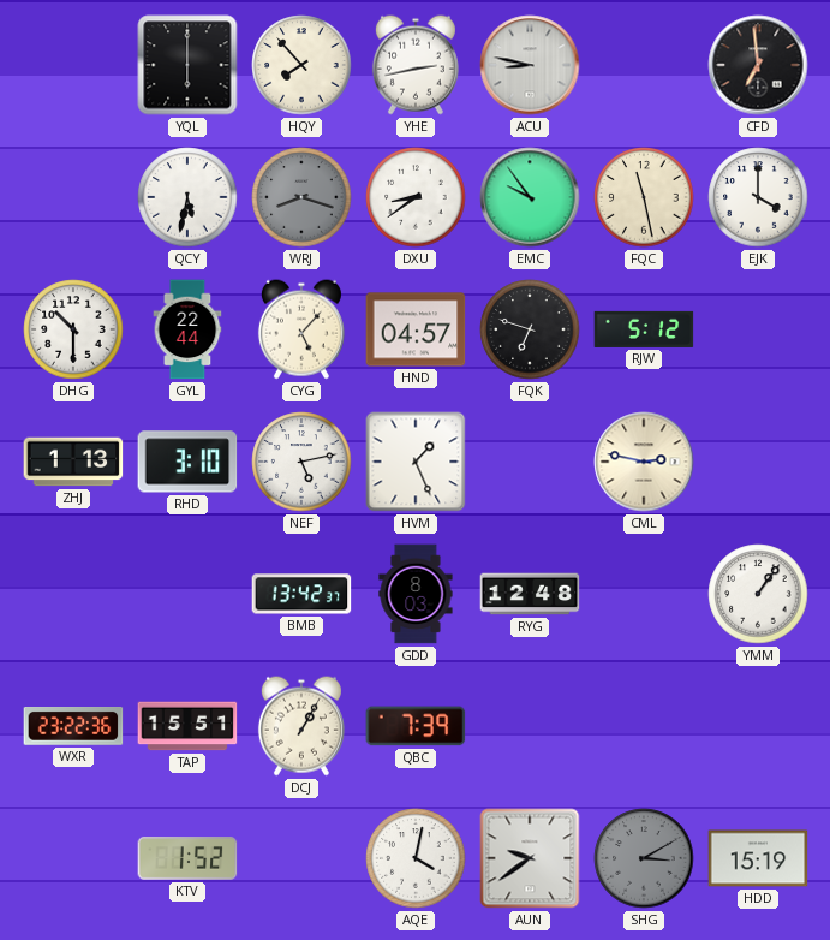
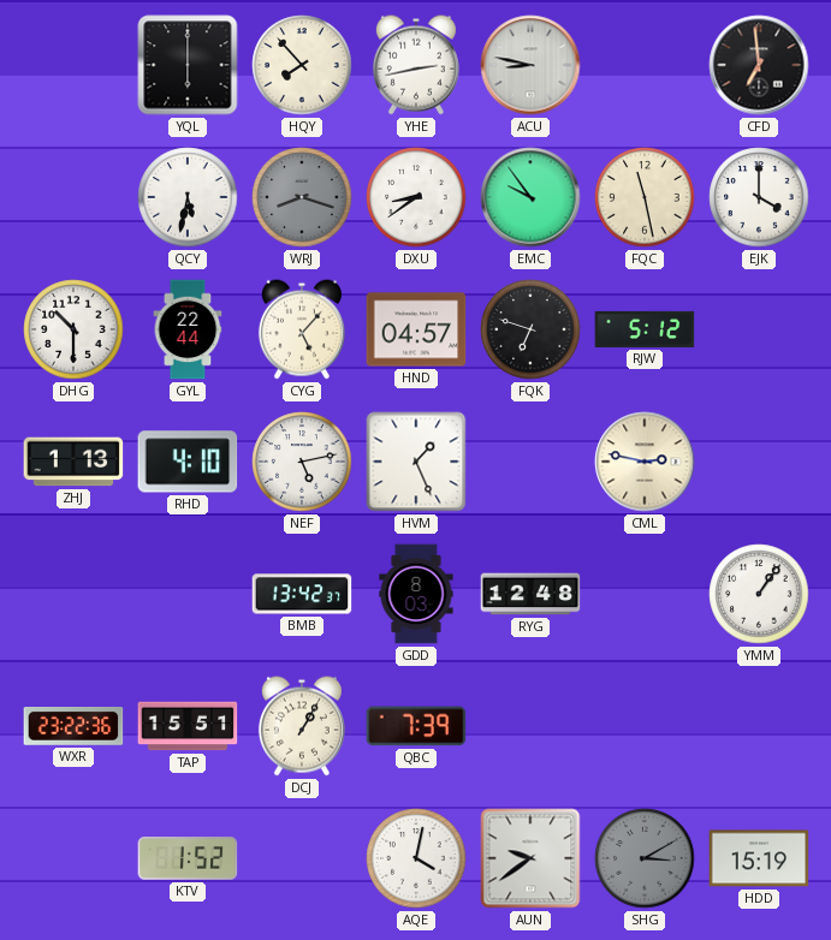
RHD: 3:10 -> 4:10
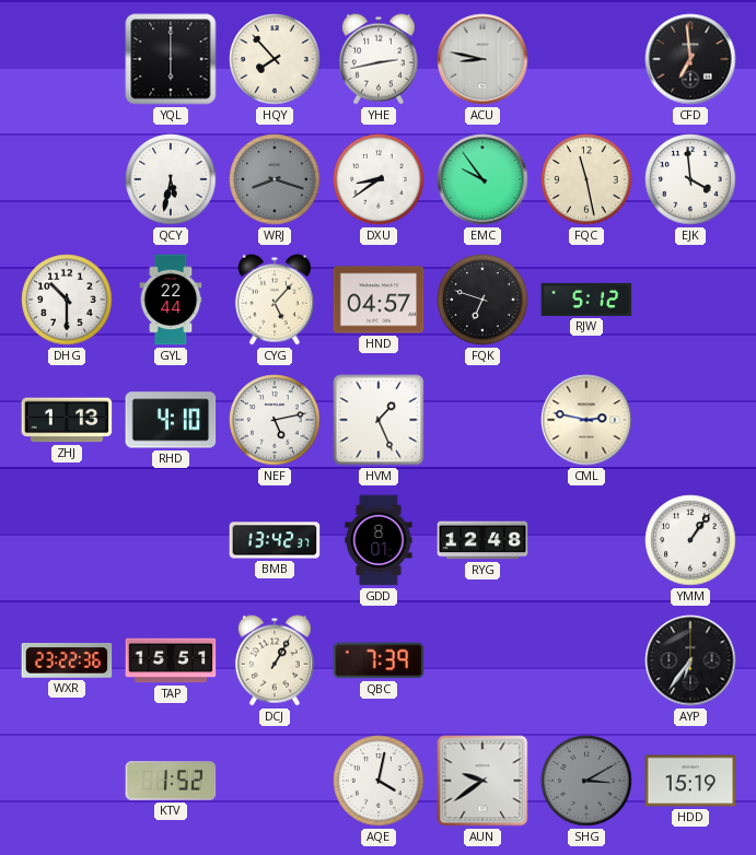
EJK: 4:00 -> 3:59
GDD: 8:03 -> 8:01
AYP: none -> 6:36
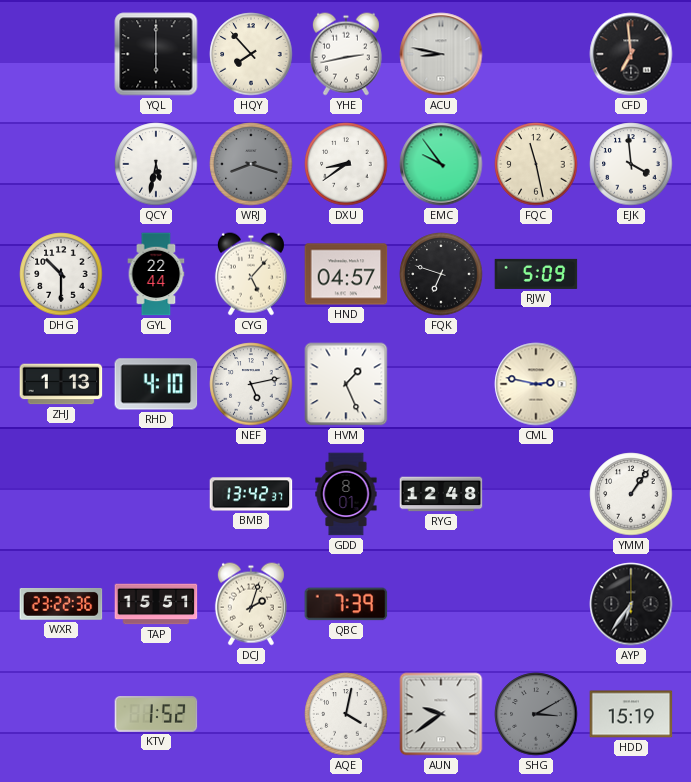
RJW: 5:12 -> 5:09
DCJ: 1:05 -> 2:03
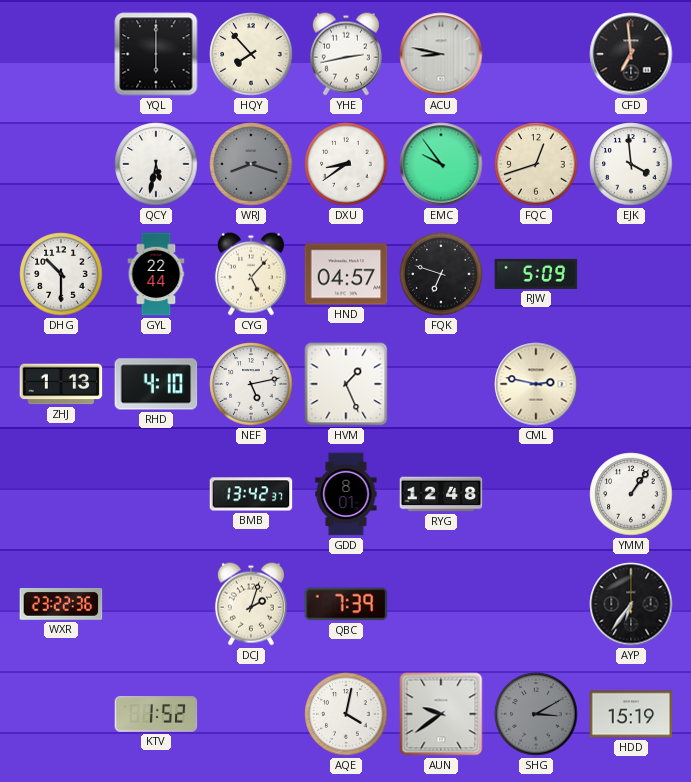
FQC: 11:28 -> 12:42
TAP: 15:51 -> none
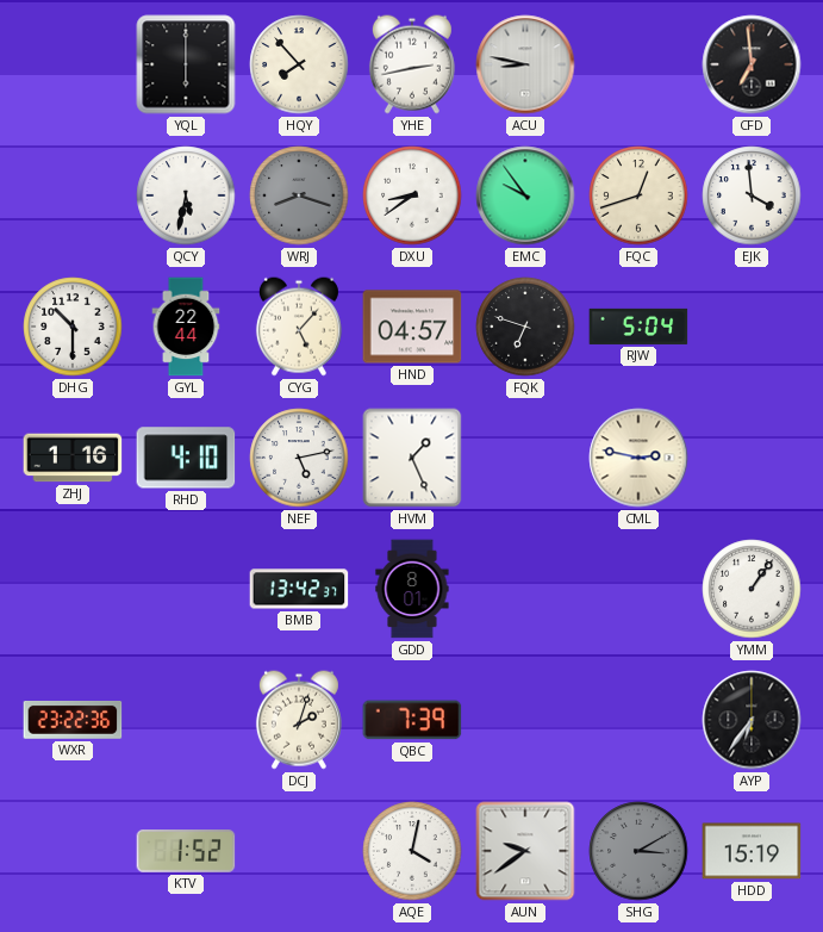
RJW: 5:09 -> 5:04
ZHJ: 1:13 -> 1:16
RYG: 12:48 -> none
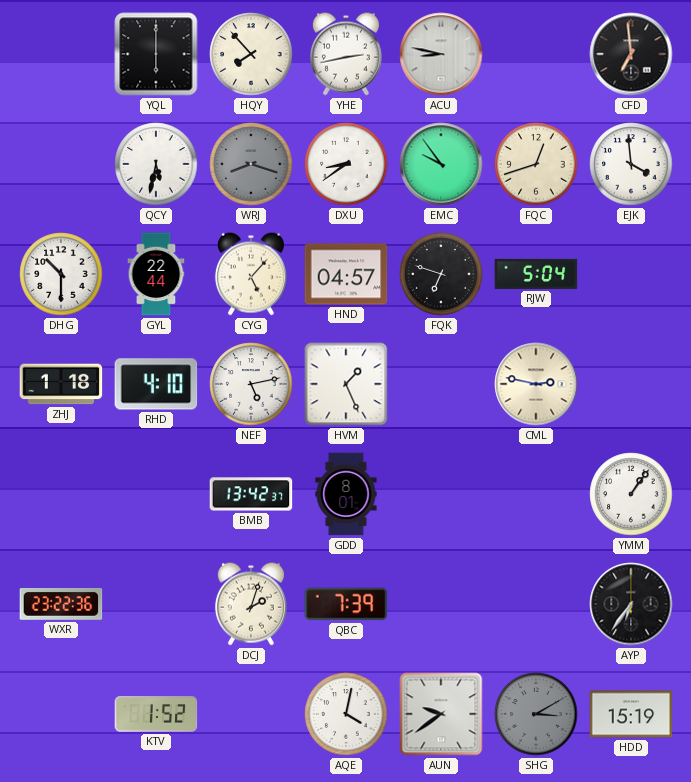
ZHJ: 1:16 -> 1:18
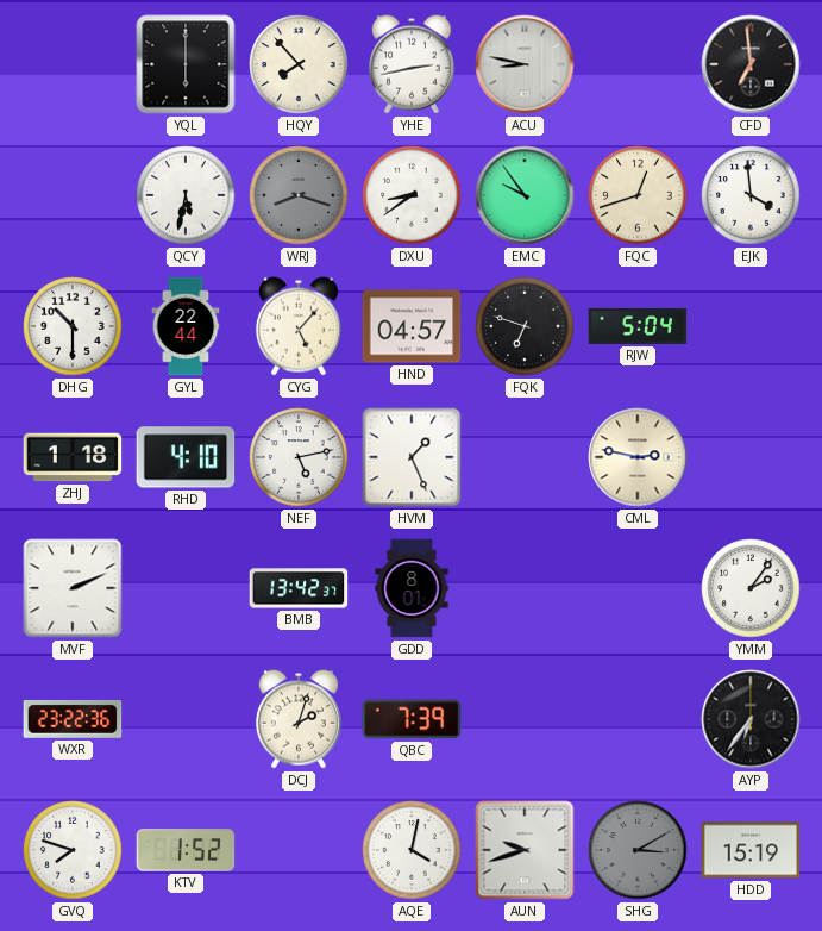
MVF: none -> 2:11
YMM: 1:06 -> 2:06
GVQ: none -> 7:48
AUN: 9:39 -> 9:42
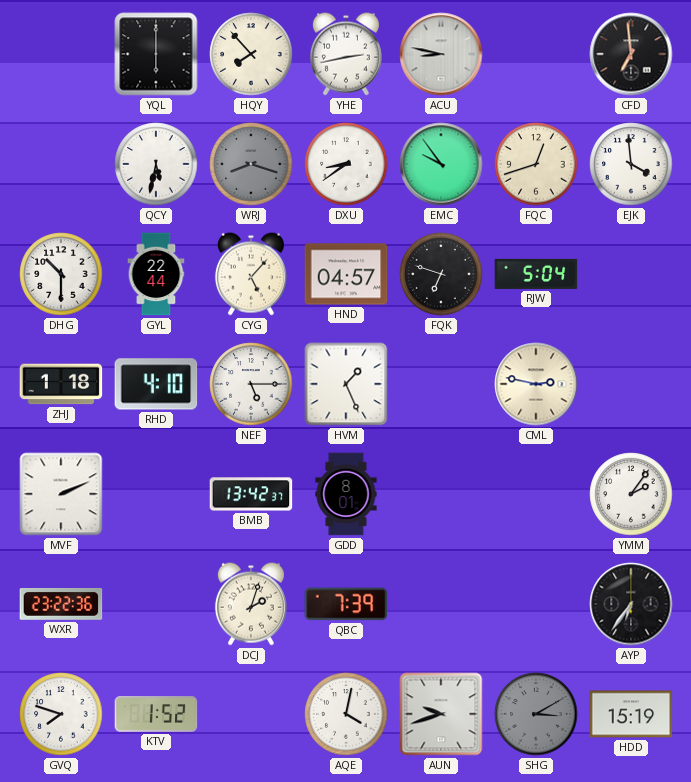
NEF: 5:13 -> 5:15
